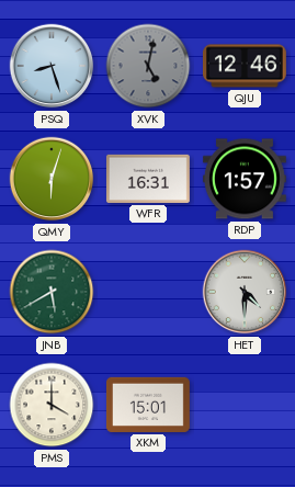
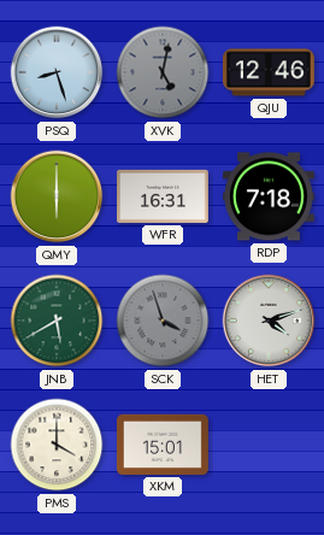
QMY: 6:03 -> 6:00
RDP: 1:57 -> 7:18
SCK: none -> 3:57
HET: 4:30 -> 4:12
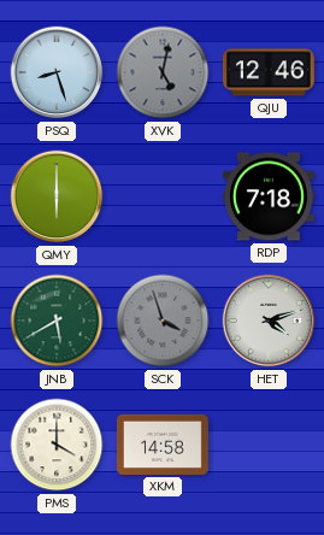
WFR: 16:31 -> none
XKM: 15:01 -> 14:58
